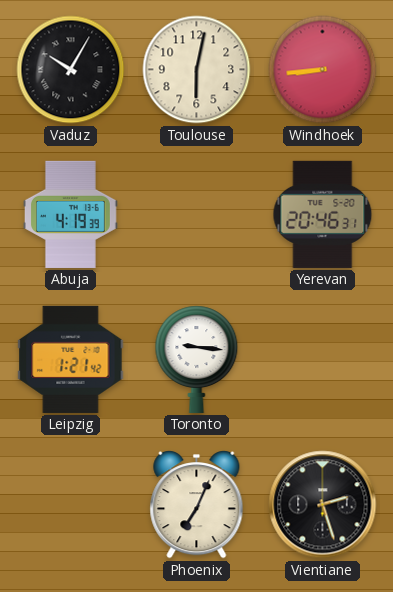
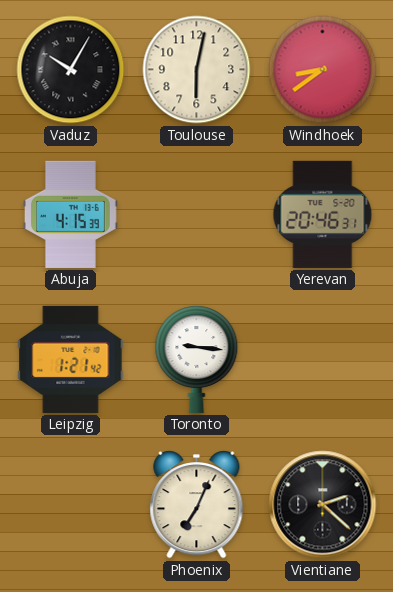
Windhoek: 8:44 -> 8:39
Abuja: 4:19 -> 4:15
Vientiane: 2:27 -> 2:22
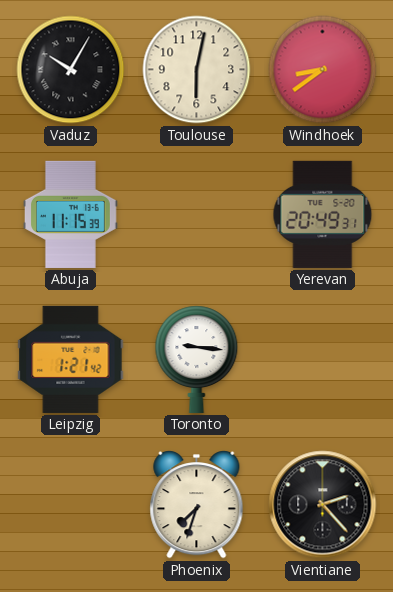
Abuja: 4:15 -> 11:15
Yerevan: 20:46 -> 20:49
Phoenix: 7:04 -> 7:33
Vientiane: 2:22 -> 2:23
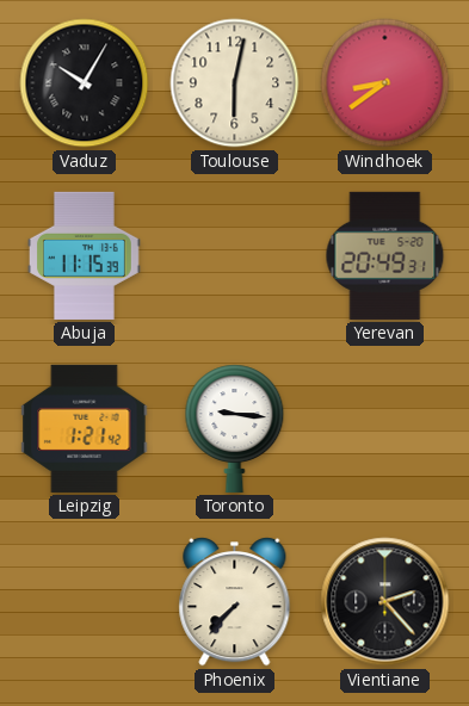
Phoenix: 7:33 -> 7:37
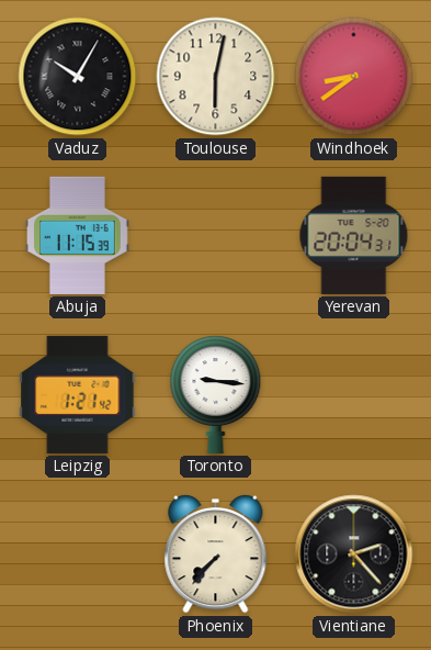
Yerevan: 20:49 -> 20:04
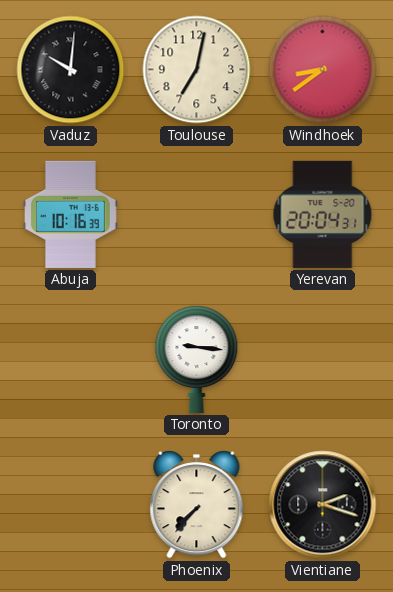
Vaduz: 10:05 -> 10:01
Toulouse: 6:02 -> 7:02
Abuja: 11:15 -> 10:16
Leipzig: 1:21 -> none
Vientiane: 2:23 -> 2:18
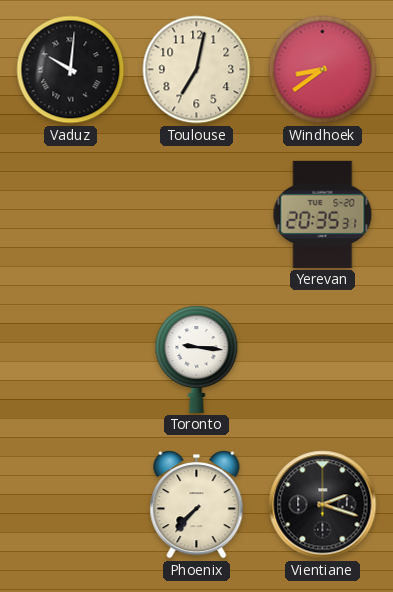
Abuja: 10:16 -> none
Yerevan: 20:04 -> 20:35
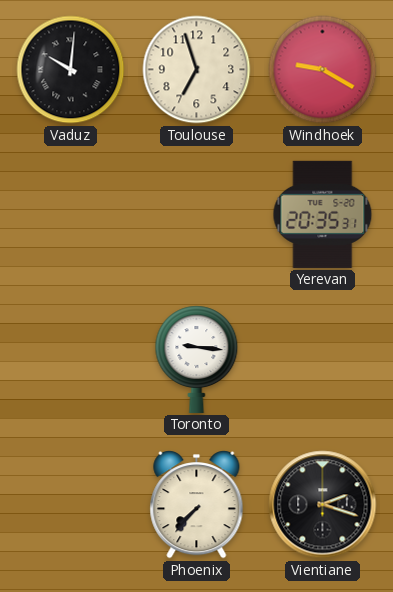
Toulouse: 7:02 -> 6:57
Windhoek: 8:39 -> 9:20
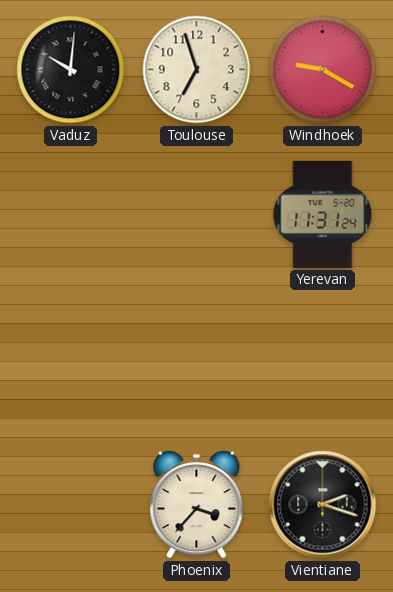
Yerevan: 20:35 -> 11:31
Toronto: 9:16 -> none
Phoenix: 7:37 -> 3:37
